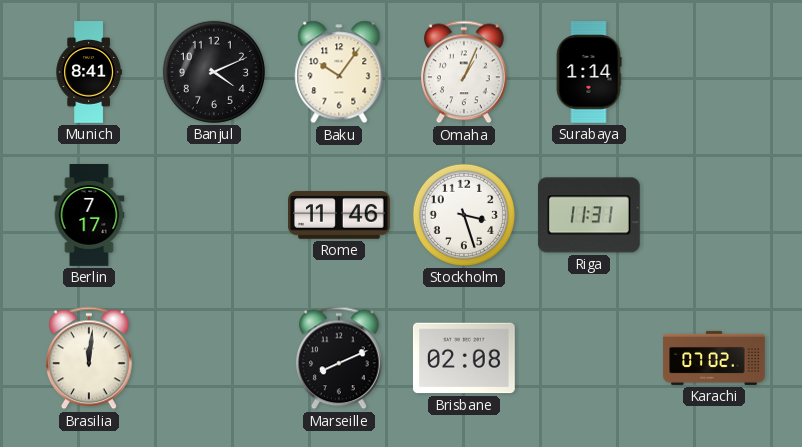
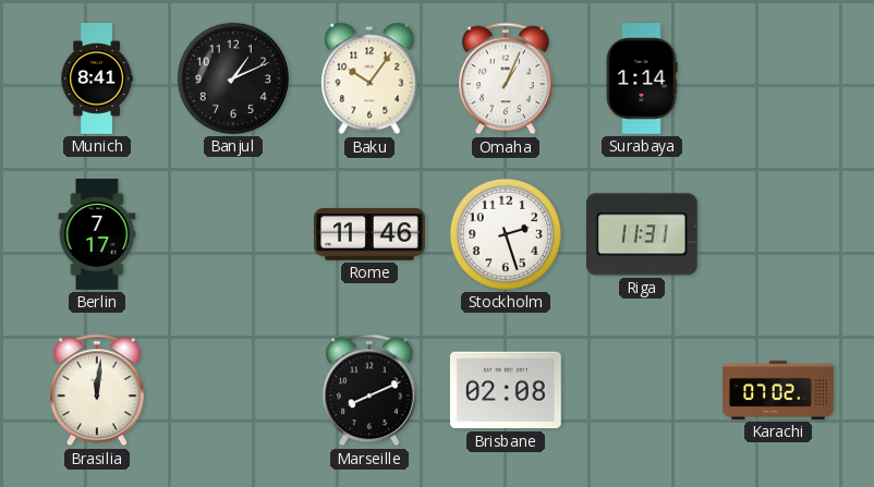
Banjul: 4:11 -> 1:11
Stockholm: 3:27 -> 2:27
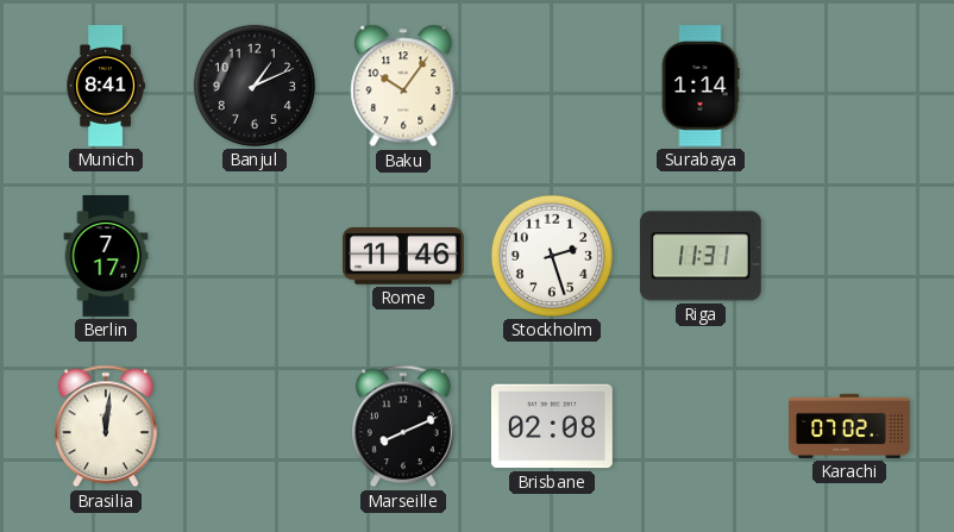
Omaha: 1:04 -> none
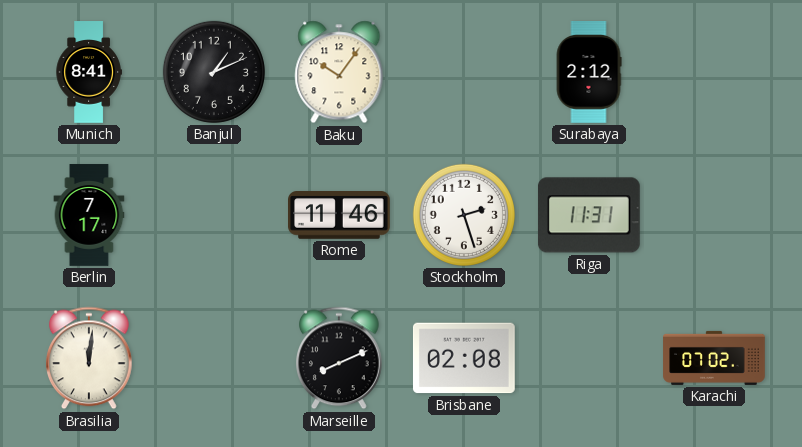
Surabaya: 1:14 -> 2:12
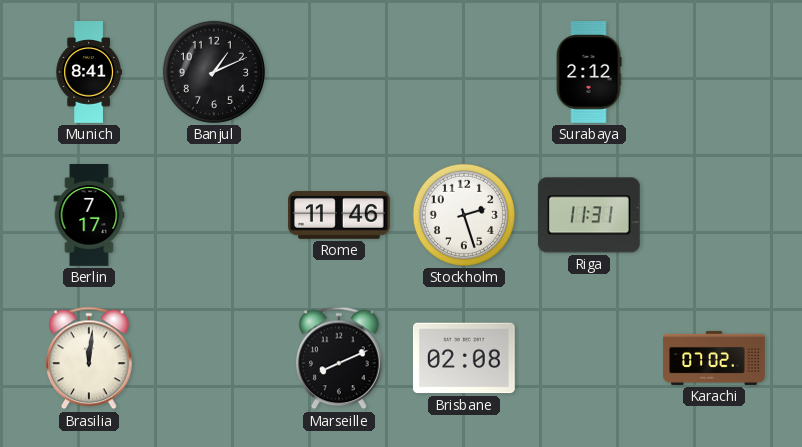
Baku: 10:06 -> none
